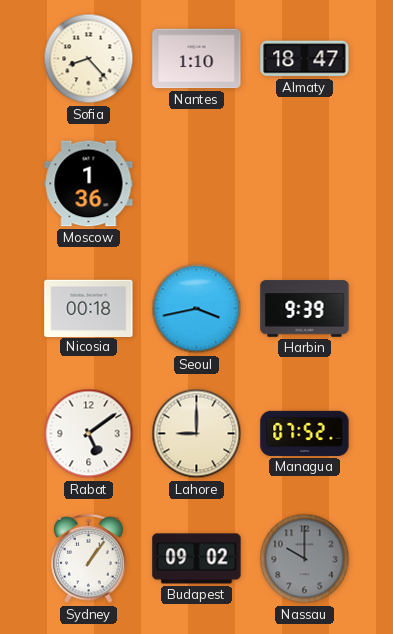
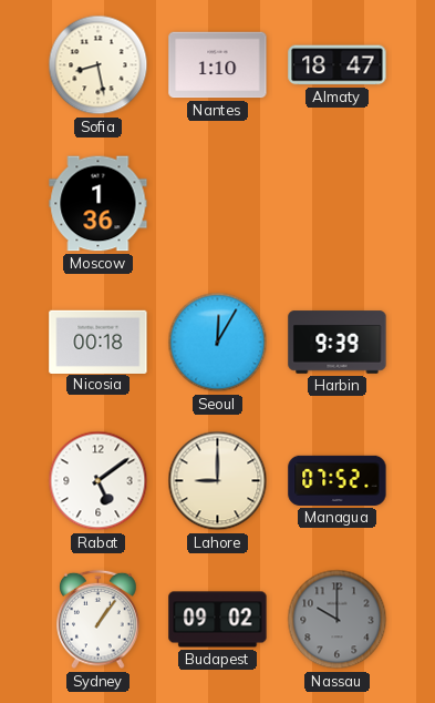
Sofia: 8:23 -> 8:28
Seoul: 3:43 -> 12:05
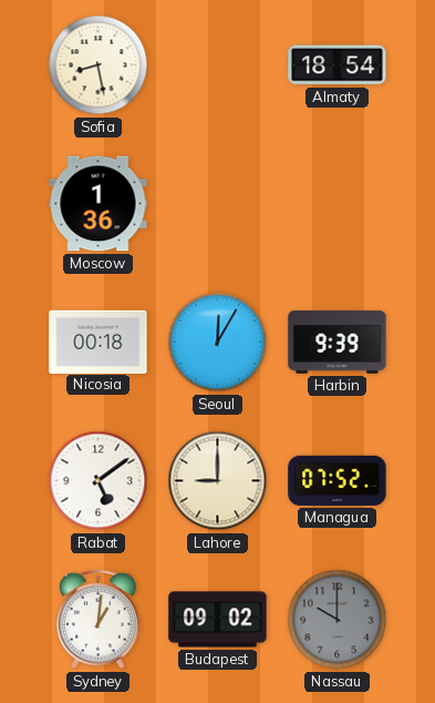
Nantes: 1:10 -> none
Almaty: 18:47 -> 18:54
Sydney: 1:06 -> 1:01
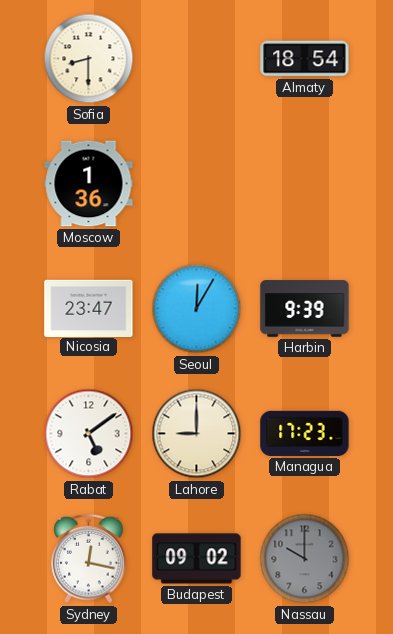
Sofia: 8:28 -> 8:30
Nicosia: 00:18 -> 23:47
Managua: 07:52 -> 17:23
Sydney: 1:01 -> 12:17
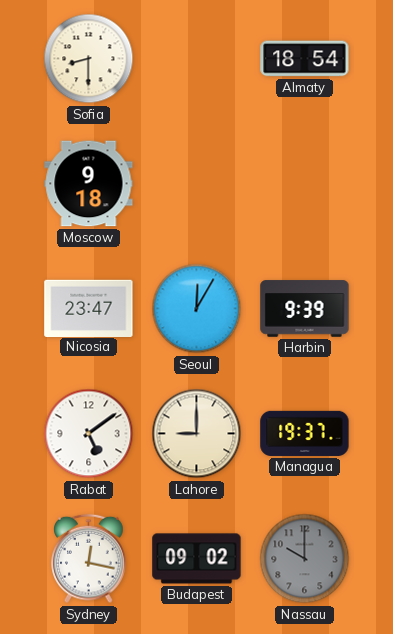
Moscow: 1:36 -> 9:18
Managua: 17:23 -> 19:37
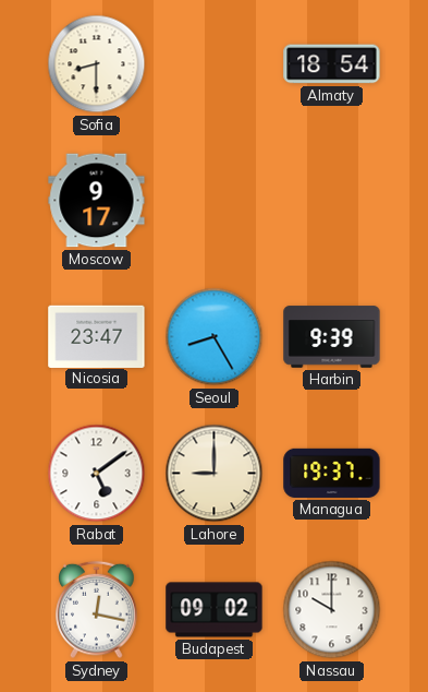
Moscow: 9:18 -> 9:17
Seoul: 12:05 -> 8:25
Nassau dial: grey -> white
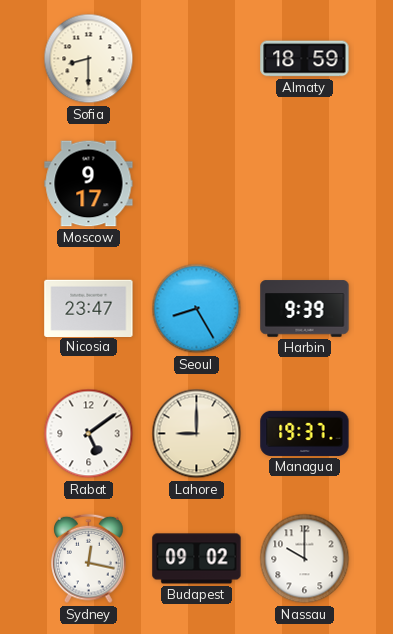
Almaty: 18:54 -> 18:59
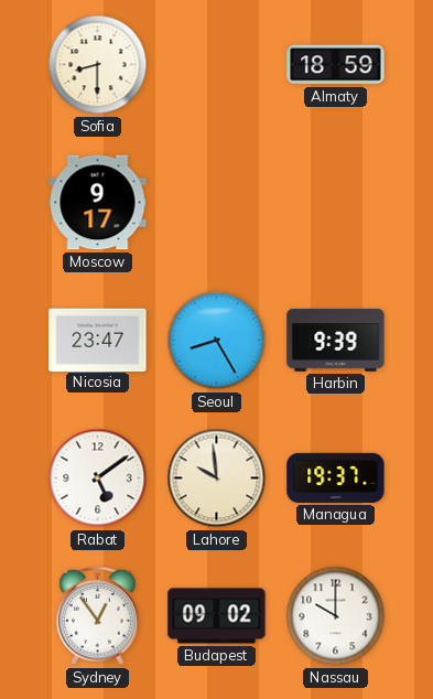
Lahore: 9:00 -> 9:59
Sydney: 12:17 -> 12:54
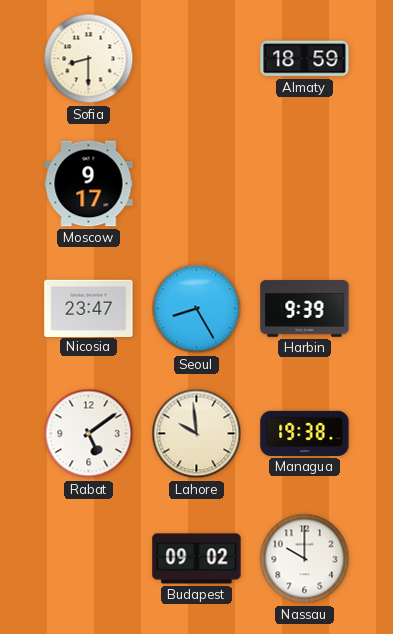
Managua: 19:37 -> 19:38
Sydney: 12:54 -> none
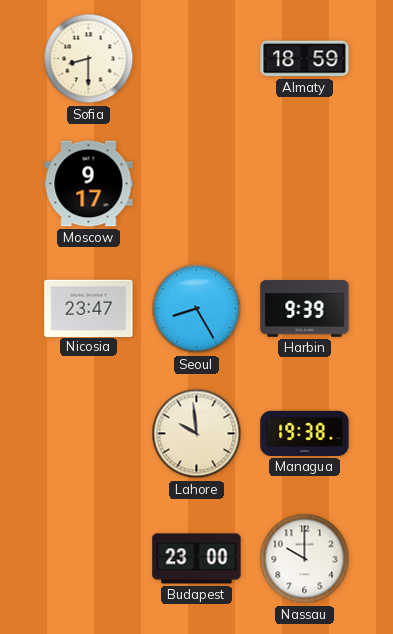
Rabat: 5:09 -> none
Budapest: 09:02 -> 23:00
